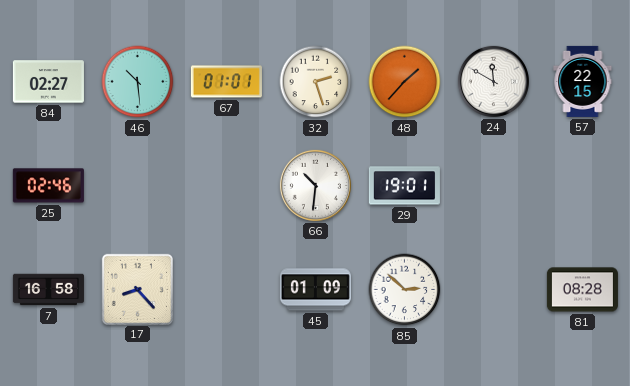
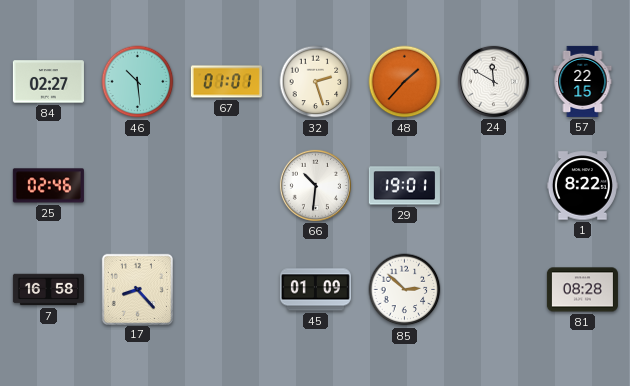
1: none -> 8:22
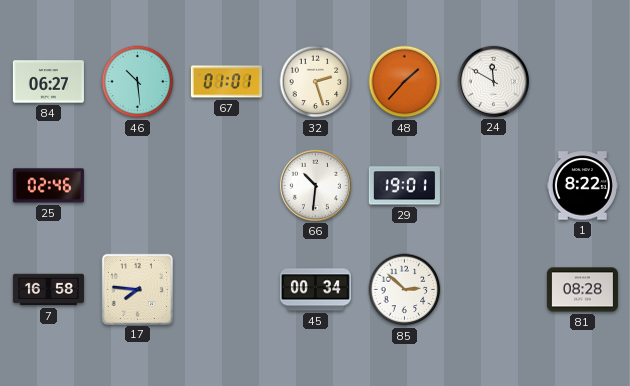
84: 02:27 -> 06:27
57: 22:15 -> none
17: 8:23 -> 7:46
45: 01:09 -> 00:34
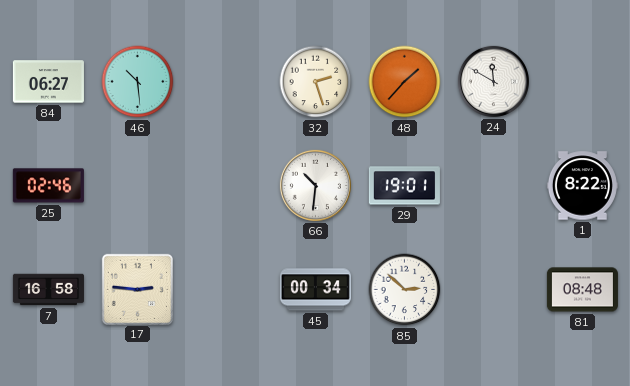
67: 01:01 -> none
17: 7:46 -> 2:46
81: 08:28 -> 08:48
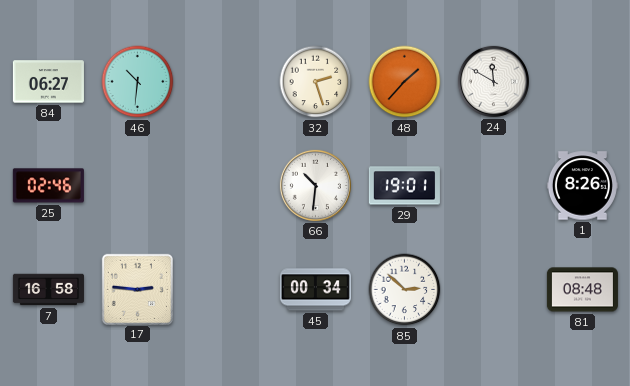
46: 10:29 -> 10:31
1: 8:22 -> 8:26
